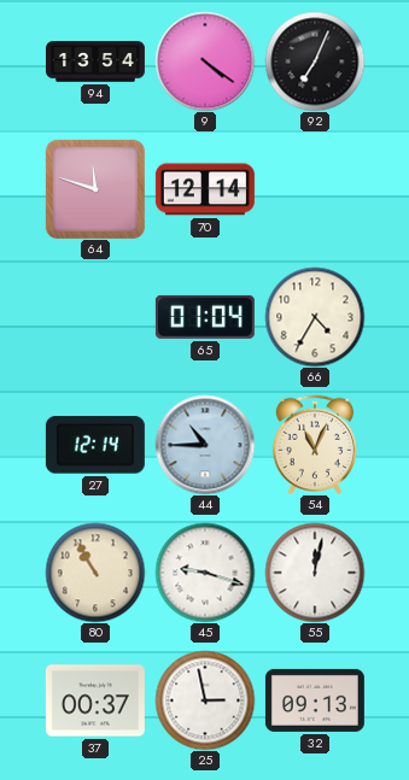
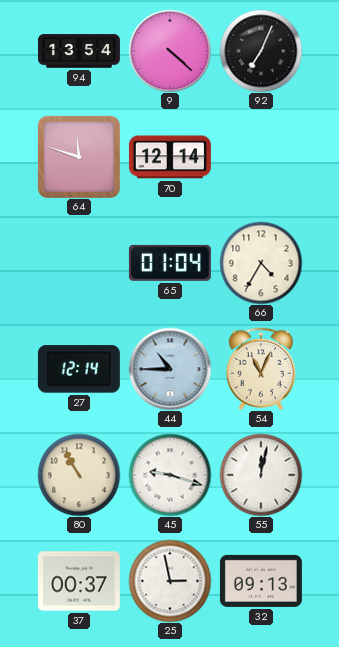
9: 4:21 -> 4:22
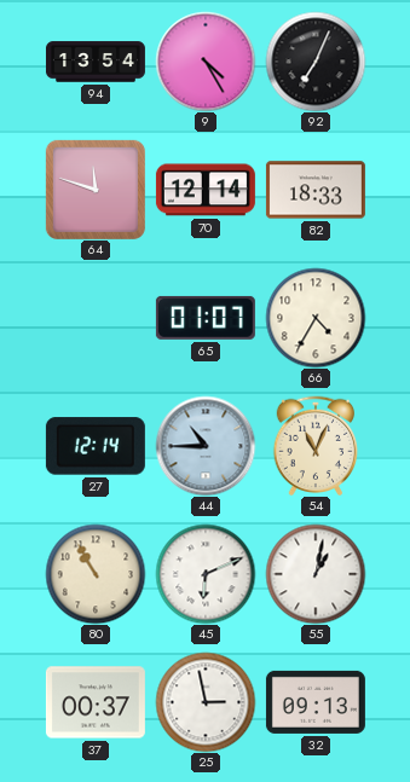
9: 4:22 -> 4:25
82: none -> 18:33
65: 01:04 -> 01:07
45: 9:18 -> 6:11
55: 12:02 -> 1:02
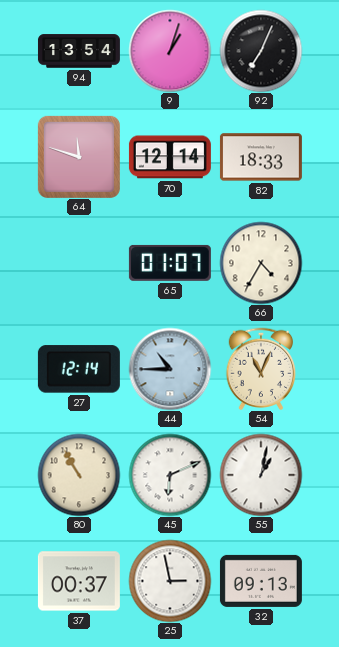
9: 4:25 -> 1:03
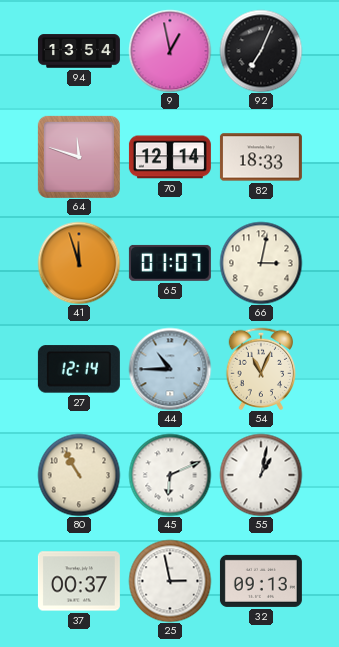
9: 1:03 -> 12:58
41: none -> 11:57
66: 4:35 -> 3:02
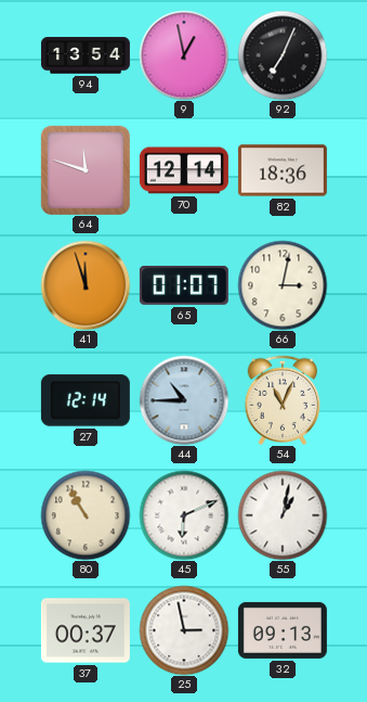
82: 18:33 -> 18:36
